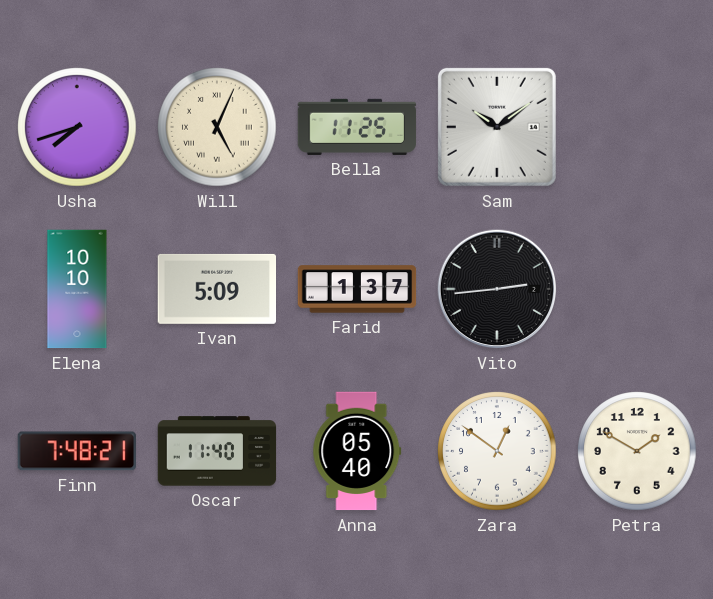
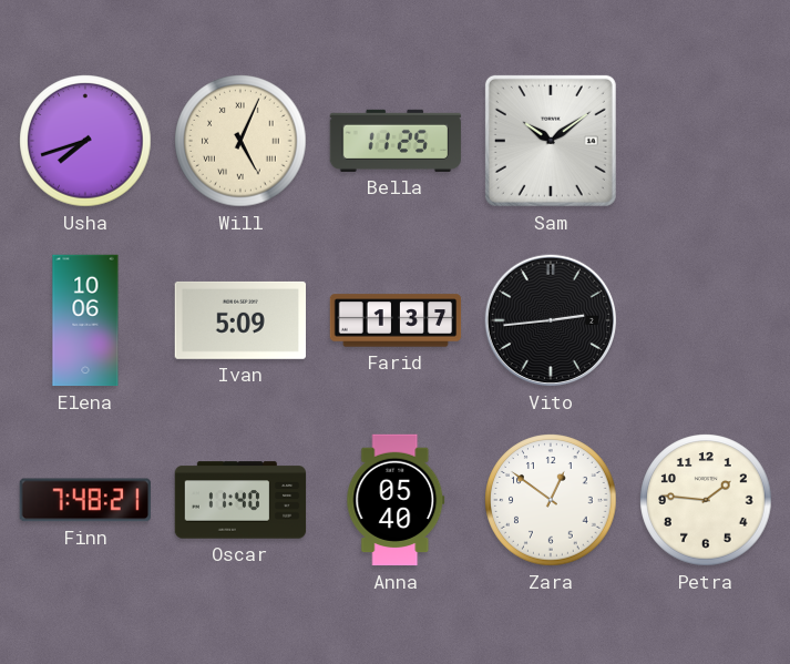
Elena: 10:10 -> 10:06
Petra: 1:50 -> 1:46
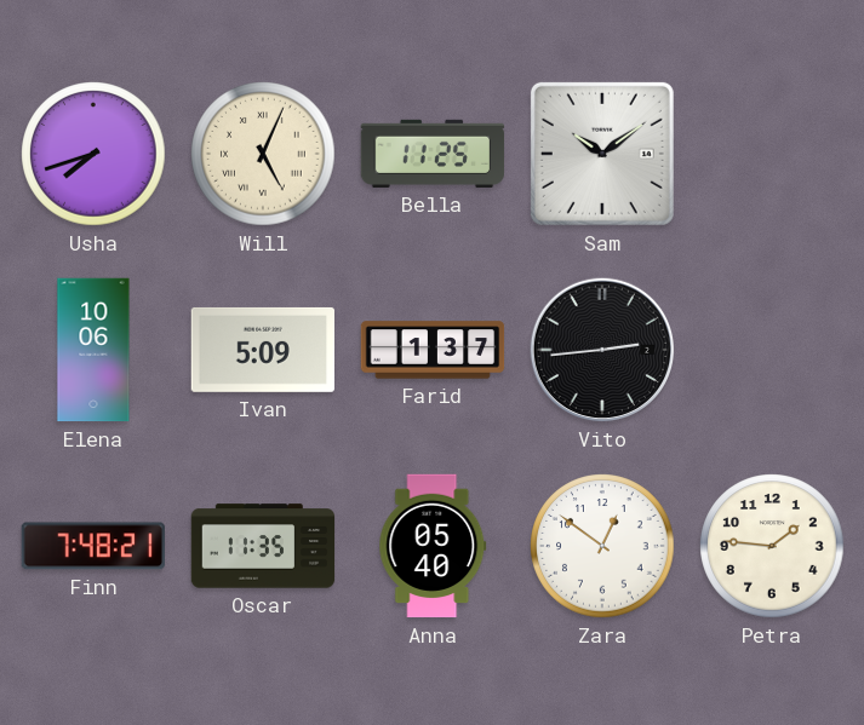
Oscar: 11:40 -> 11:35
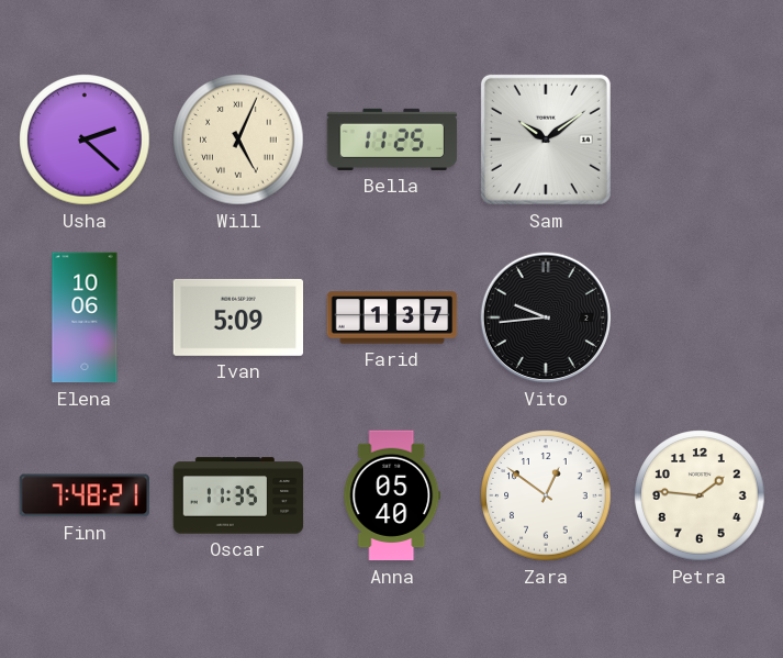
Usha: 7:42 -> 2:22
Vito: 2:44 -> 9:44
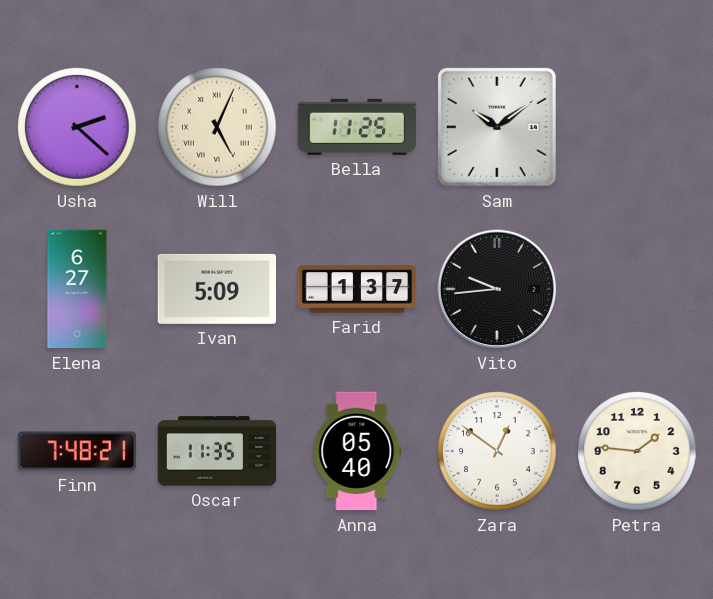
Elena: 10:06 -> 6:27
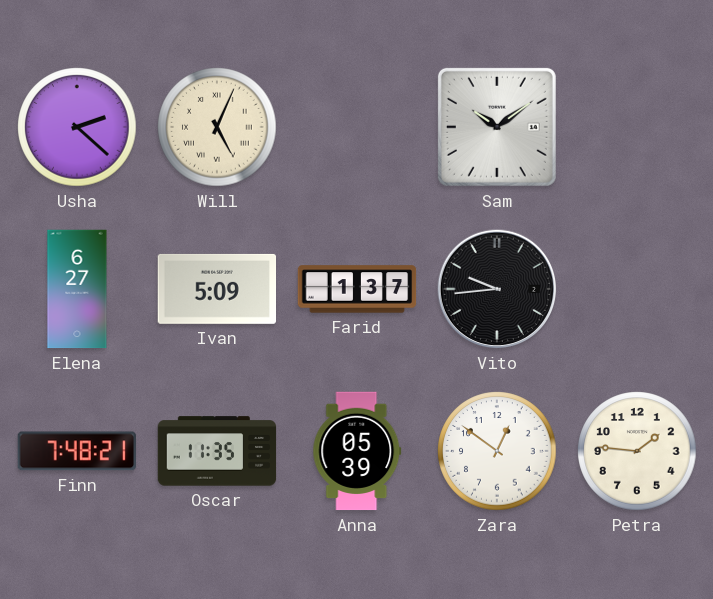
Bella: 11:25 -> none
Anna: 05:40 -> 05:39
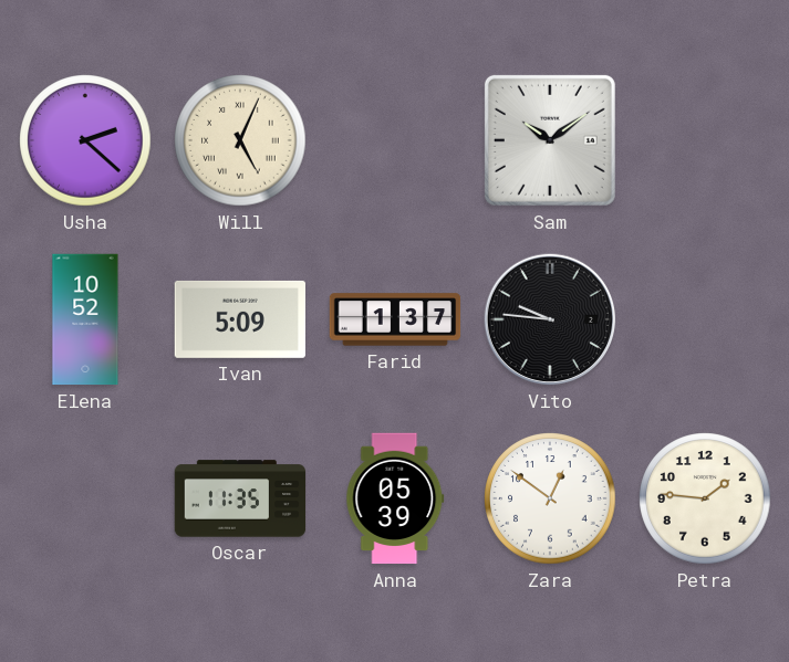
Elena: 6:27 -> 10:52
Vito: 9:44 -> 9:46
Finn: 7:48 -> none
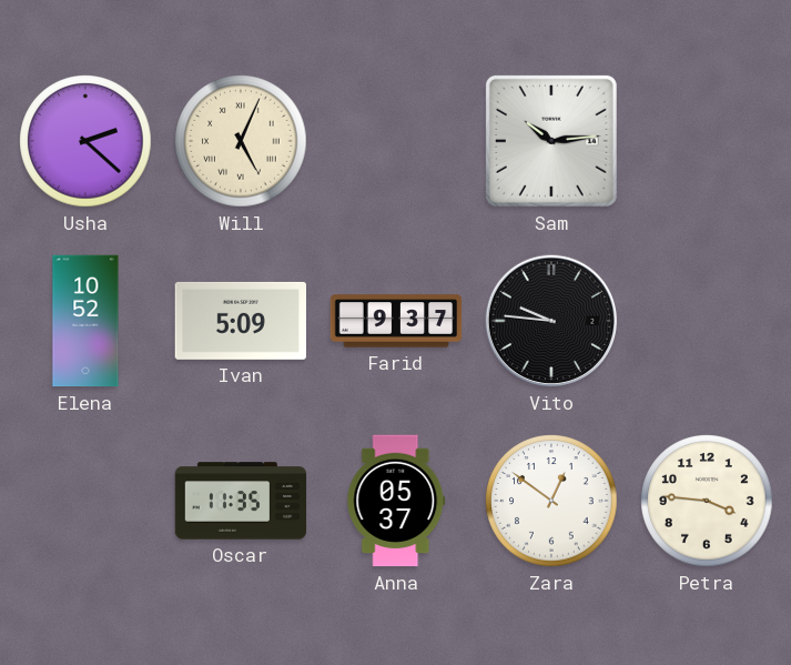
Sam: 10:09 -> 10:14
Farid: 1:37 -> 9:37
Anna: 05:39 -> 05:37
Petra: 1:46 -> 3:46
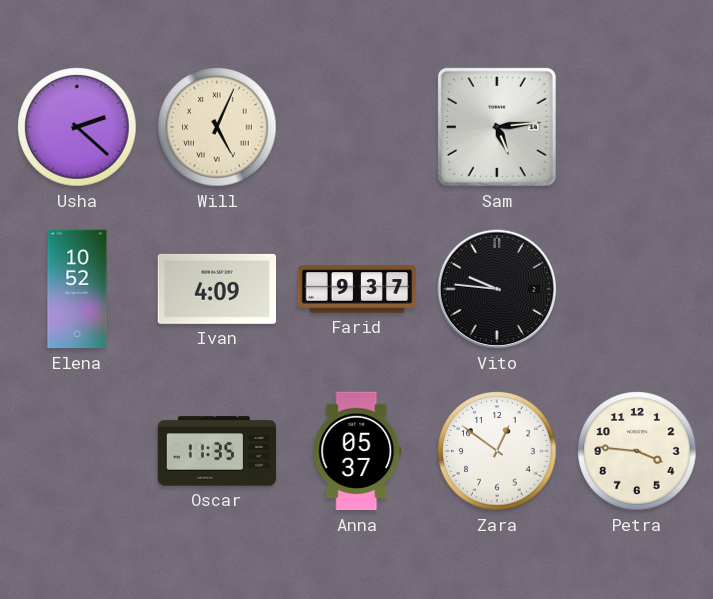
Sam: 10:14 -> 5:14
Ivan: 5:09 -> 4:09
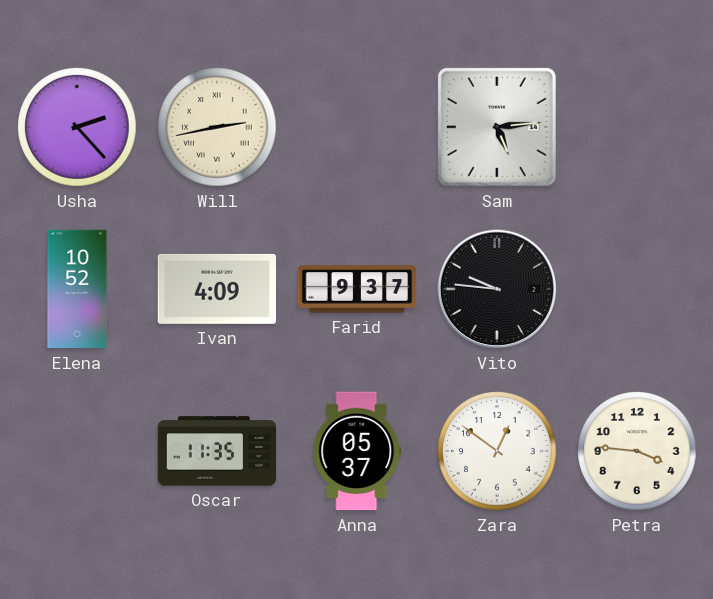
Usha: 2:22 -> 2:23
Will: 5:04 -> 2:43
